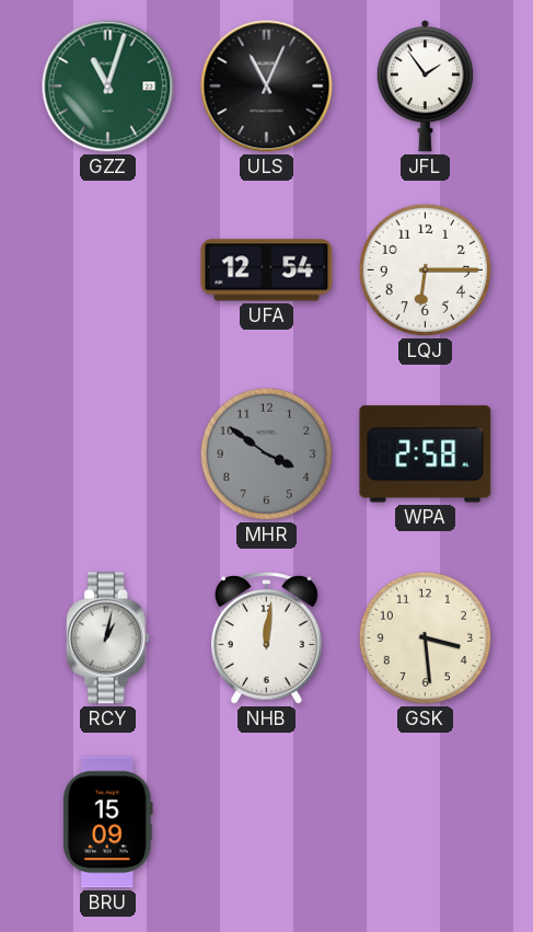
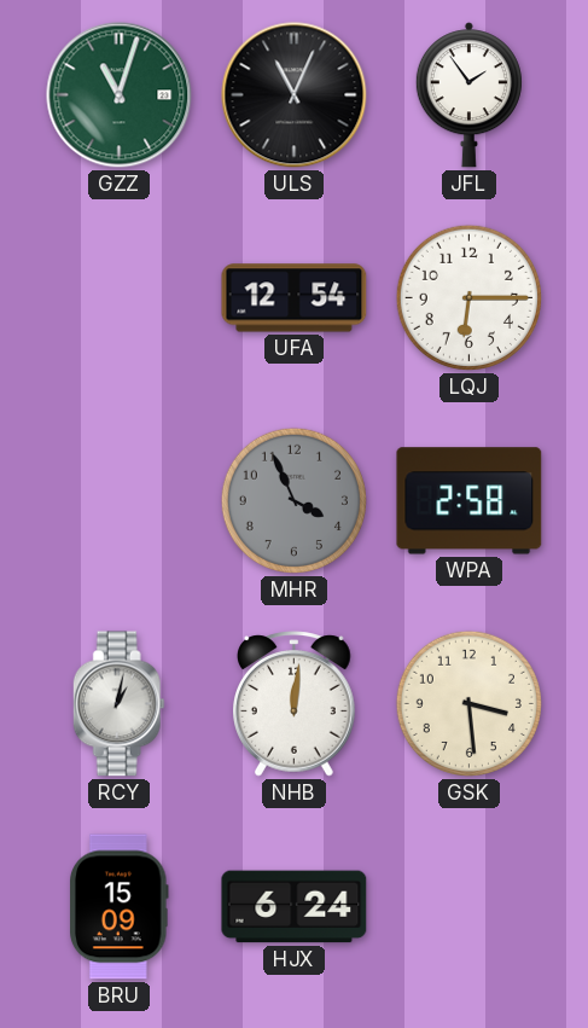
MHR: 3:51 -> 3:56
HJX: none -> 6:24
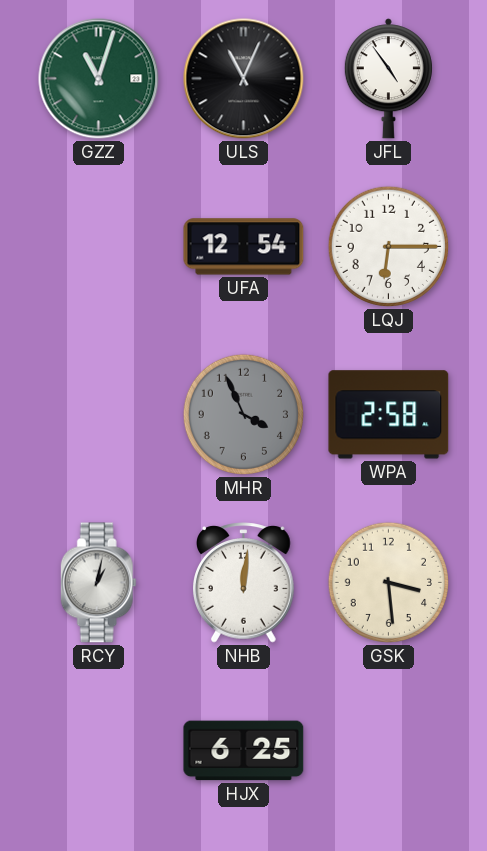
JFL: 1:54 -> 4:54
BRU: 15:09 -> none
HJX: 6:24 -> 6:25
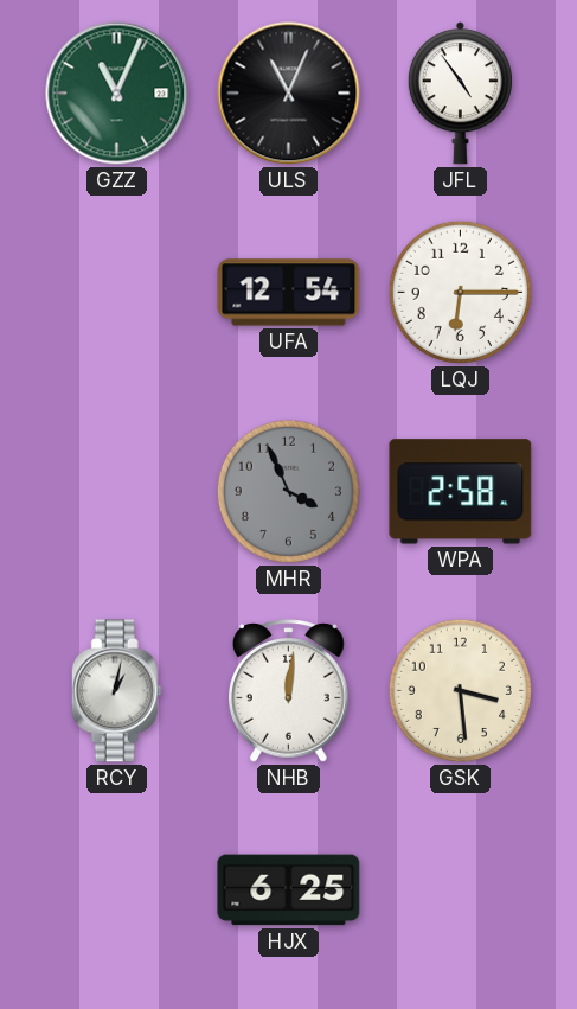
GZZ: 11:03 -> 11:04
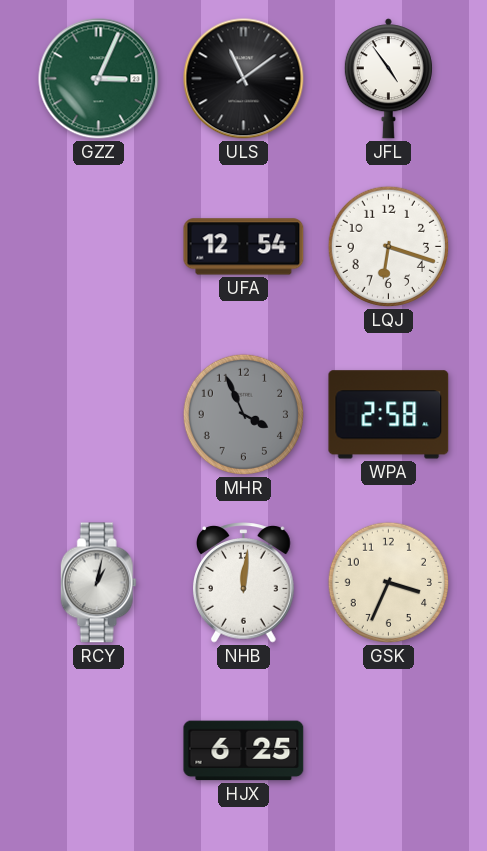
GZZ: 11:04 -> 3:04
ULS: 11:04 -> 11:09
LQJ: 6:15 -> 6:18
GSK: 3:29 -> 3:34
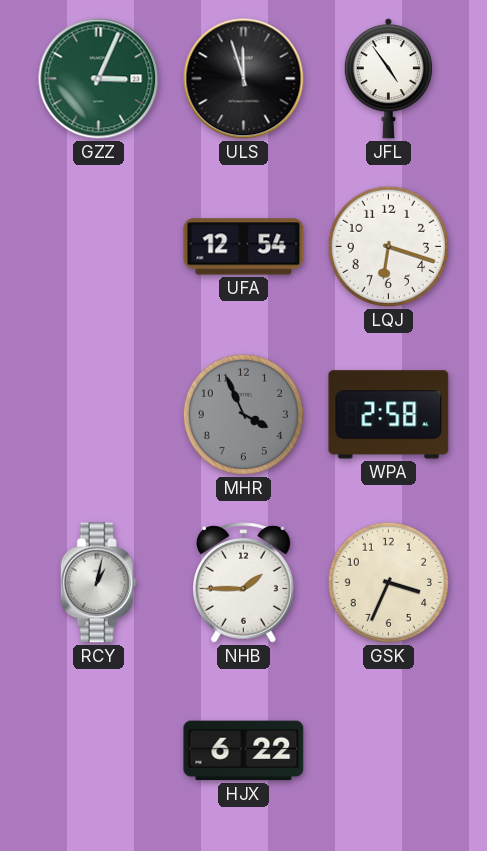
ULS: 11:09 -> 11:57
NHB: 12:01 -> 1:45
HJX: 6:25 -> 6:22
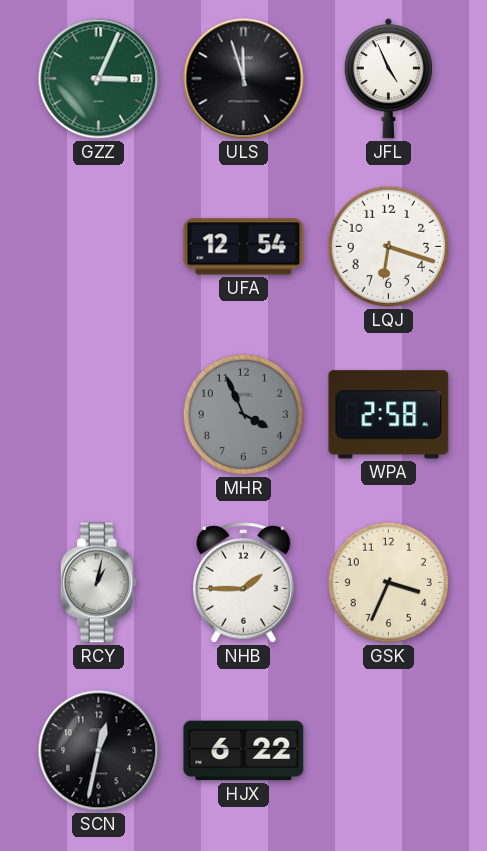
JFL: 4:54 -> 4:56
SCN: none -> 12:32
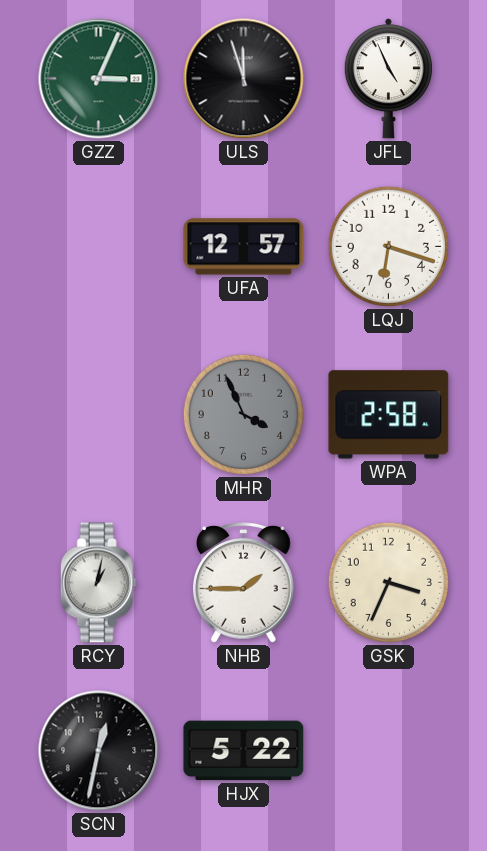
UFA: 12:54 -> 12:57
HJX: 6:22 -> 5:22
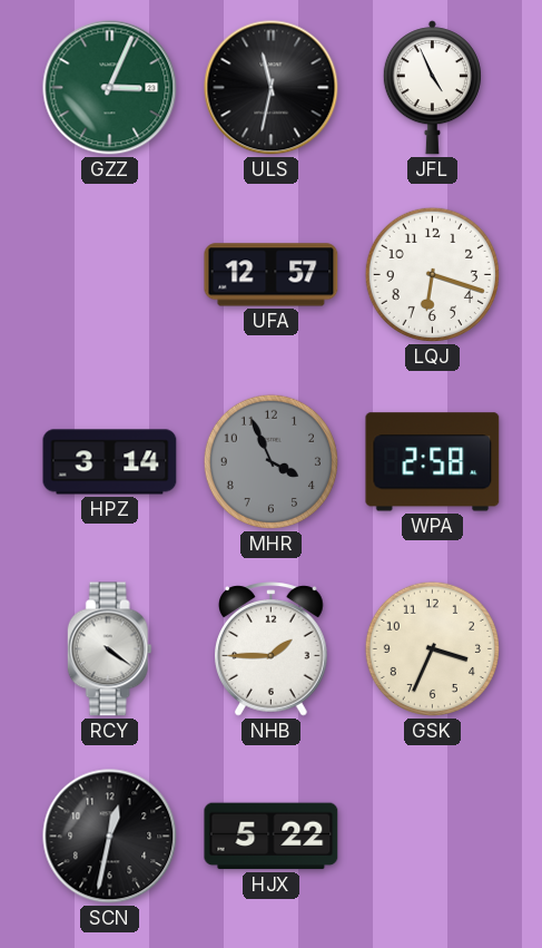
ULS: 11:57 -> 11:32
HPZ: none -> 3:14
RCY: 1:02 -> 4:21
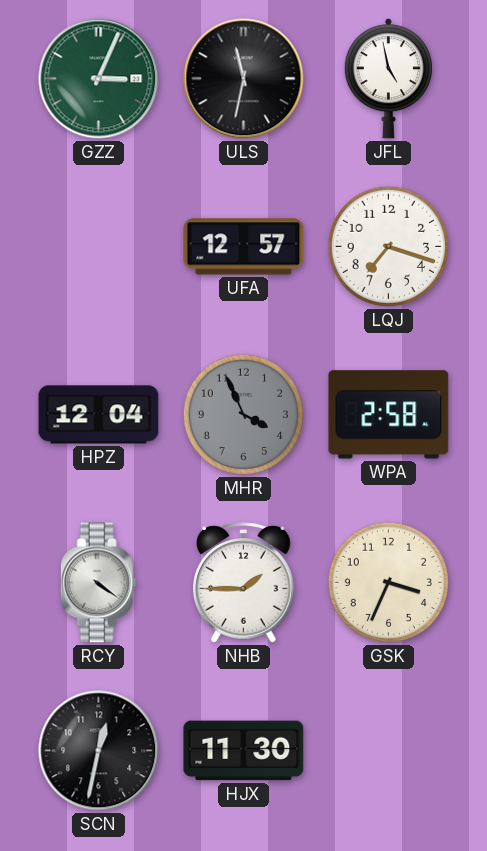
JFL: 4:56 -> 4:58
LQJ: 6:18 -> 7:18
HPZ: 3:14 -> 12:04
HJX: 5:22 -> 11:30
